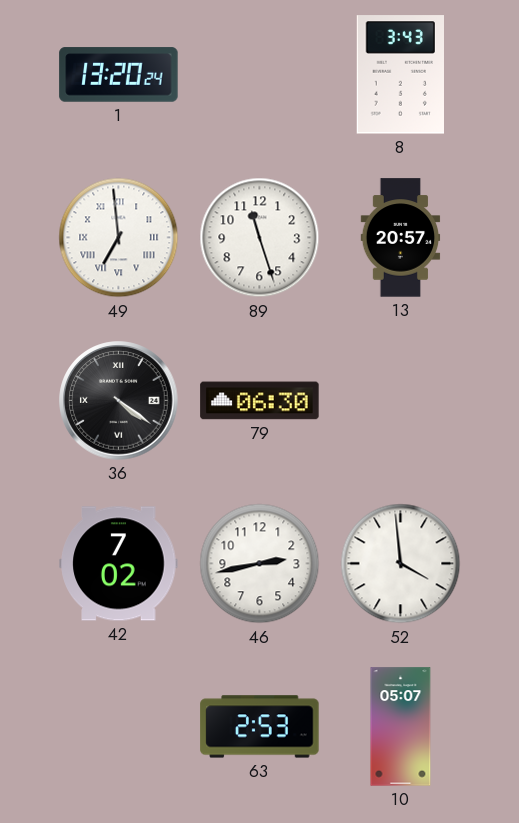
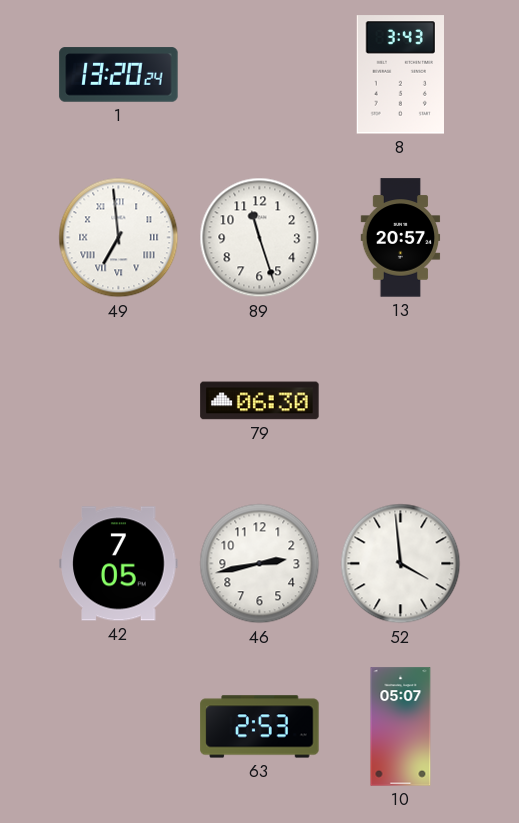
36: 4:21 -> none
42: 7:02 -> 7:05
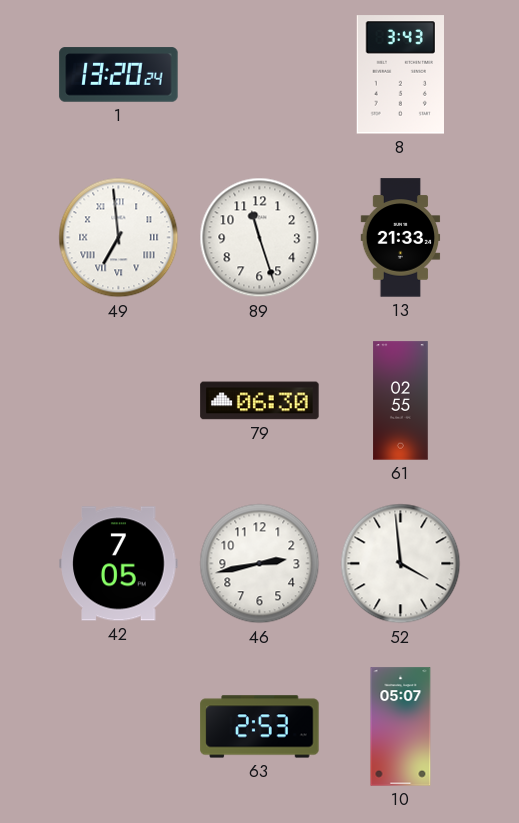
13: 20:57 -> 21:33
61: none -> 02:55
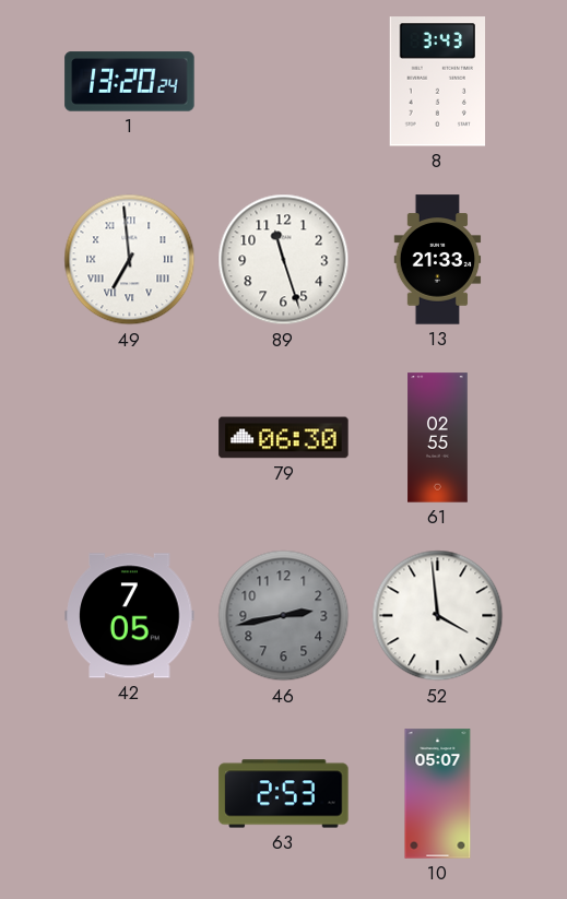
46 dial: white -> grey
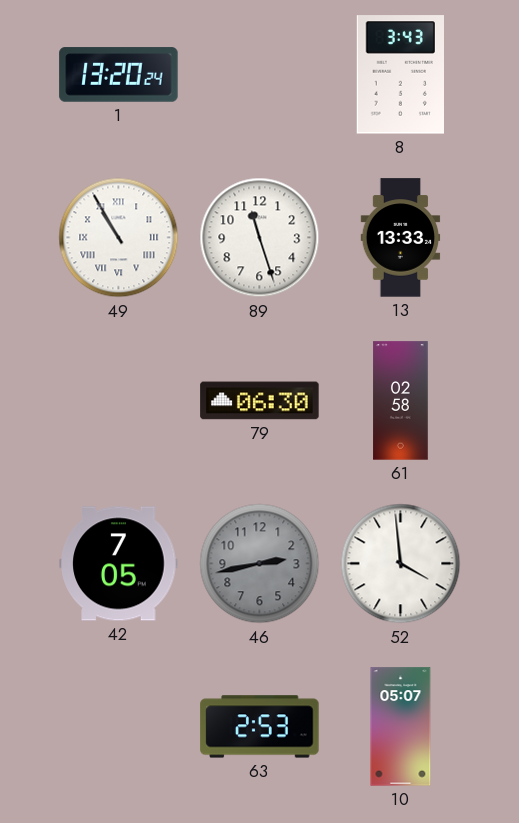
49: 6:59 -> 10:55
13: 21:33 -> 13:33
61: 02:55 -> 02:58
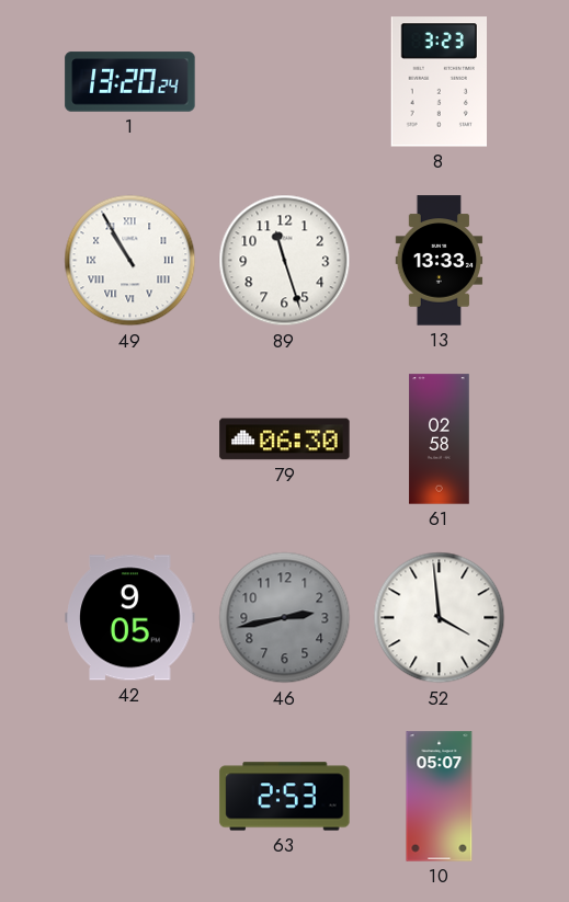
8: 3:43 -> 3:23
42: 7:05 -> 9:05
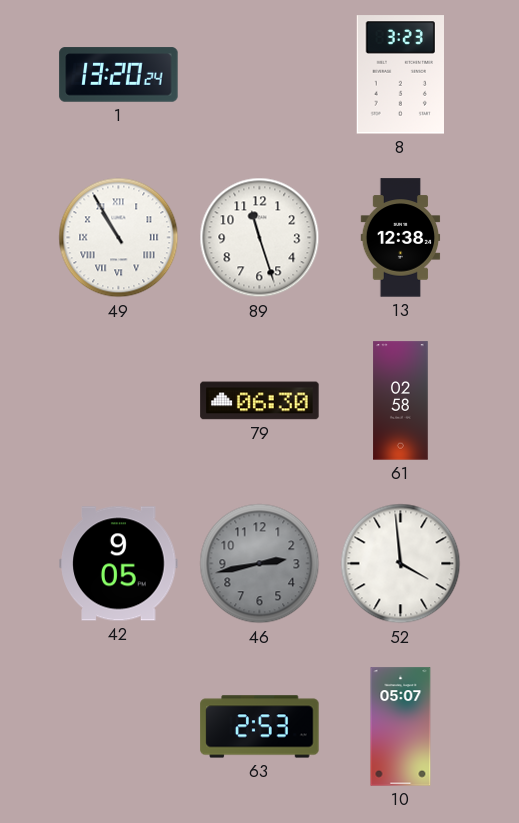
13: 13:33 -> 12:38
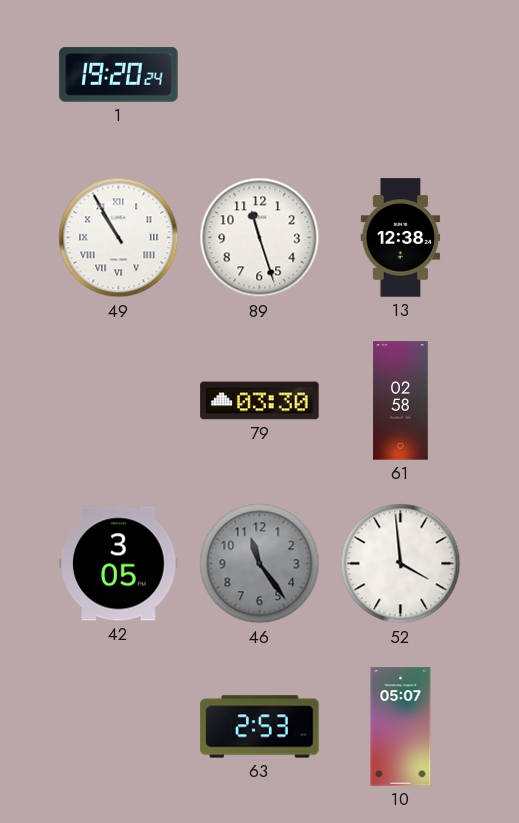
1: 13:20 -> 19:20
8: 3:23 -> none
79: 06:30 -> 03:30
42: 9:05 -> 3:05
46: 2:43 -> 11:24
